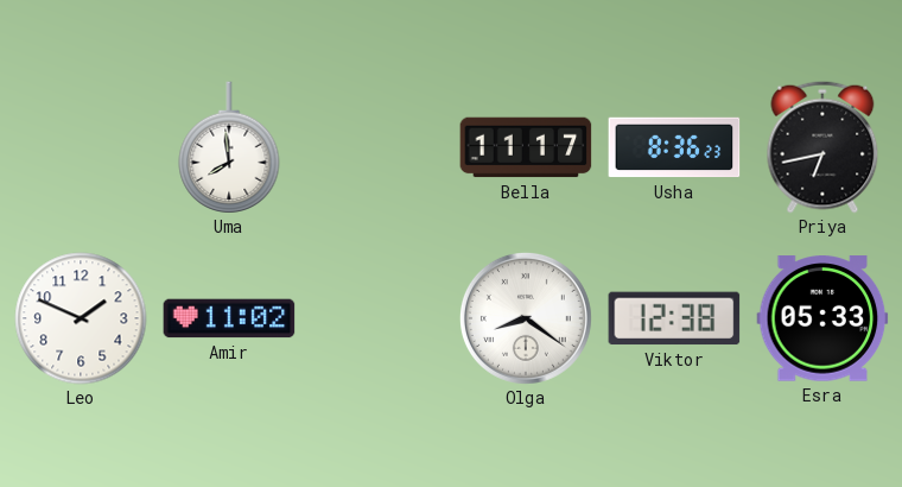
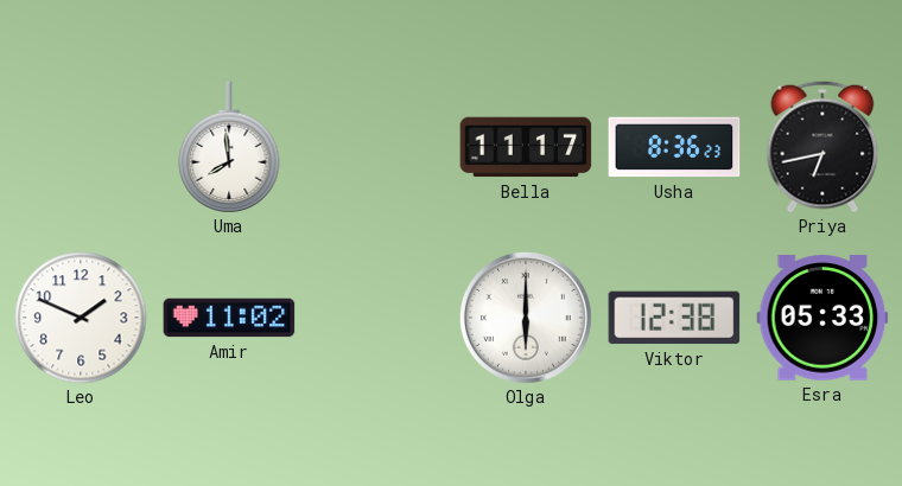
Olga: 8:21 -> 6:00
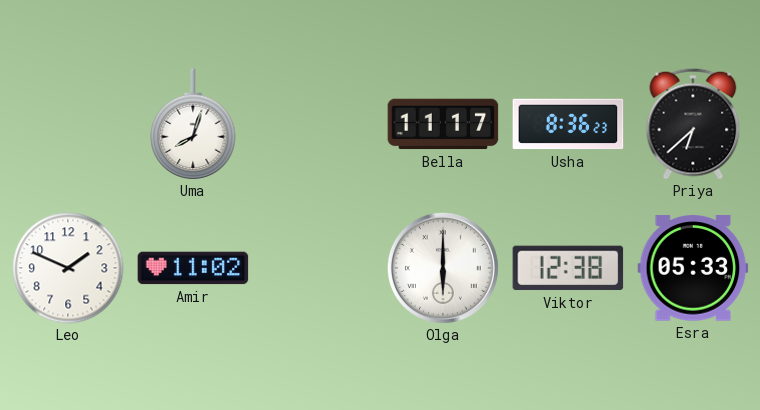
Uma: 7:59 -> 8:03
Priya: 6:43 -> 6:38
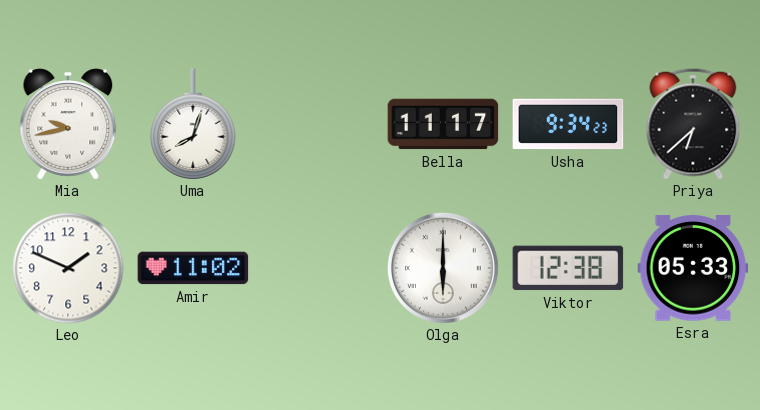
Mia: none -> 9:43
Usha: 8:36 -> 9:34
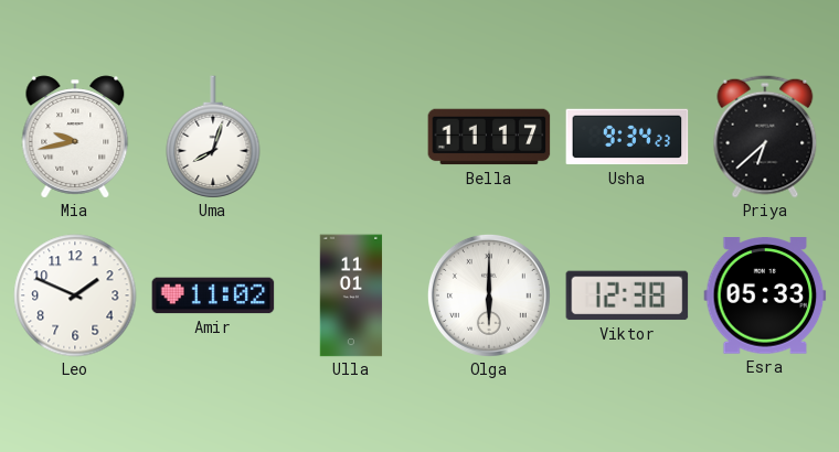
Ulla: none -> 11:01
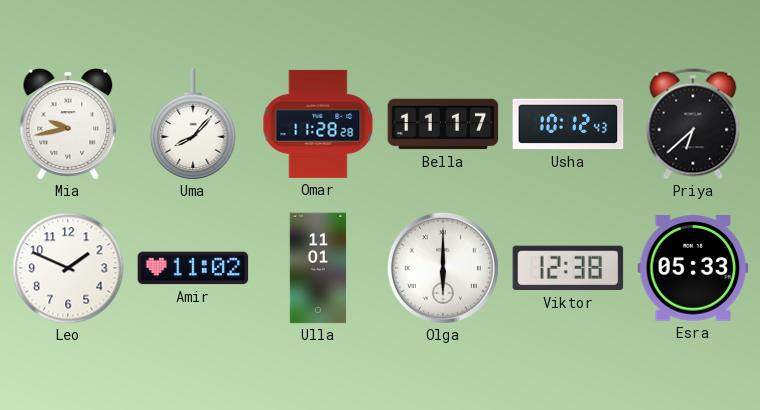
Uma: 8:03 -> 8:07
Omar: none -> 11:28
Usha: 9:34 -> 10:12
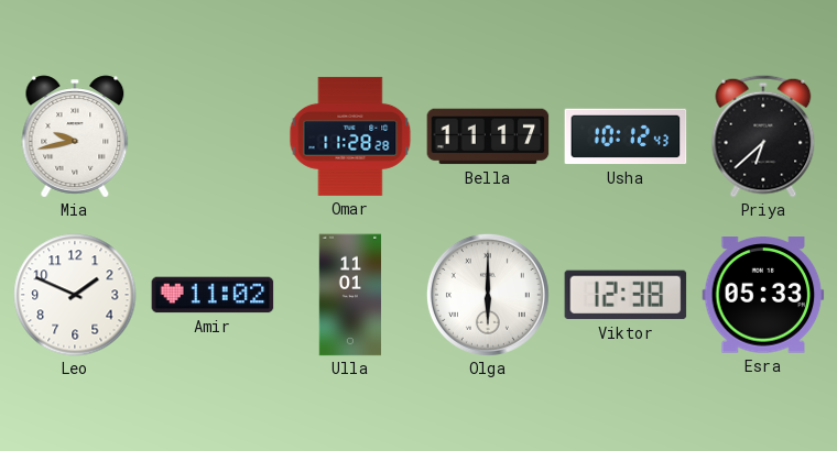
Uma: 8:07 -> none
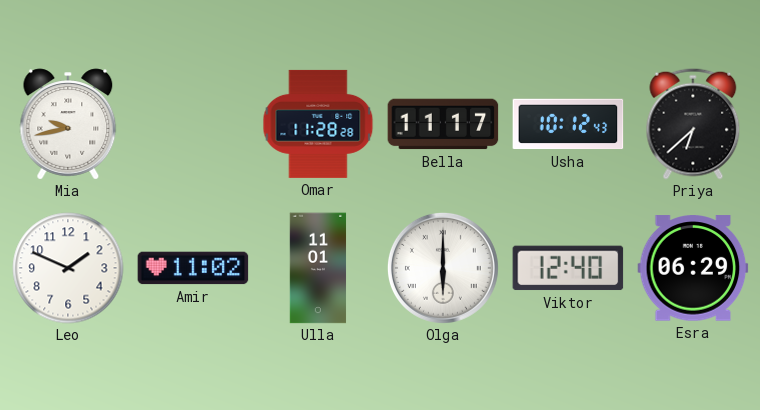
Viktor: 12:38 -> 12:40
Esra: 05:33 -> 06:29
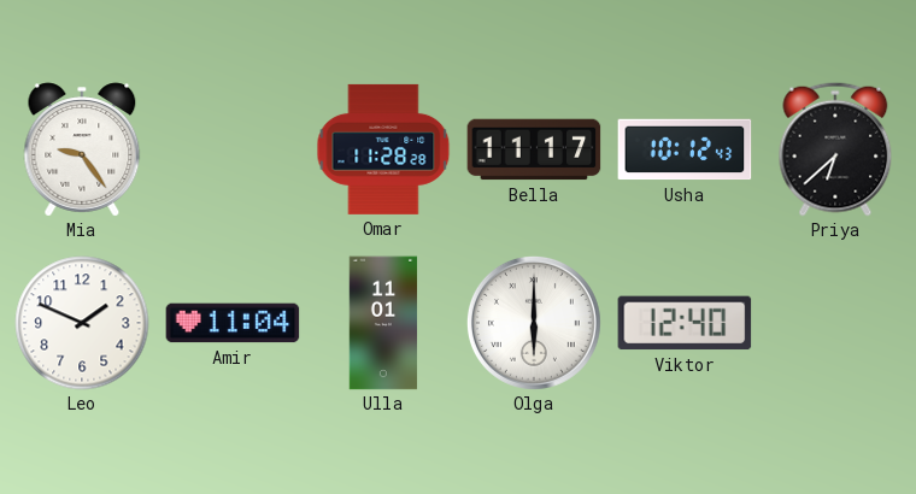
Mia: 9:43 -> 9:24
Amir: 11:02 -> 11:04
Esra: 06:29 -> none
